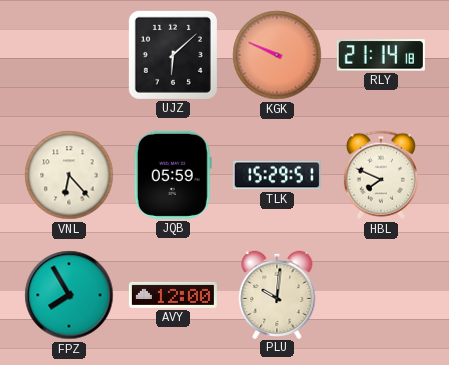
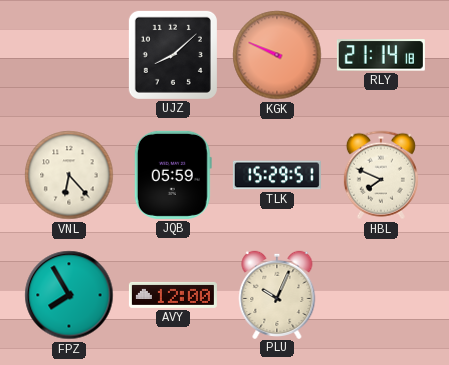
UJZ: 6:08 -> 8:08
PLU: 10:01 -> 10:04
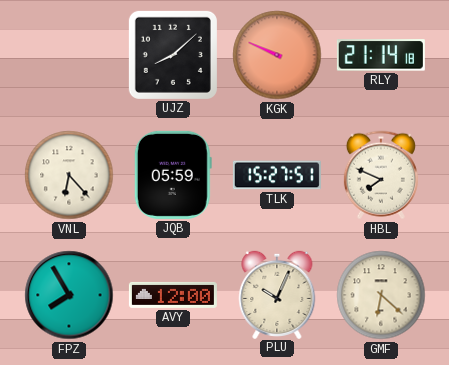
TLK: 15:29 -> 15:27
GMF: none -> 6:22
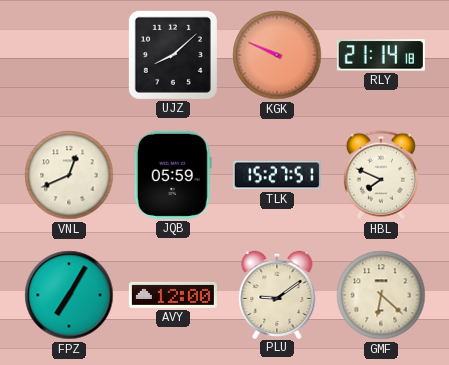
VNL: 6:23 -> 12:41
FPZ: 7:55 -> 7:05
PLU: 10:04 -> 9:09
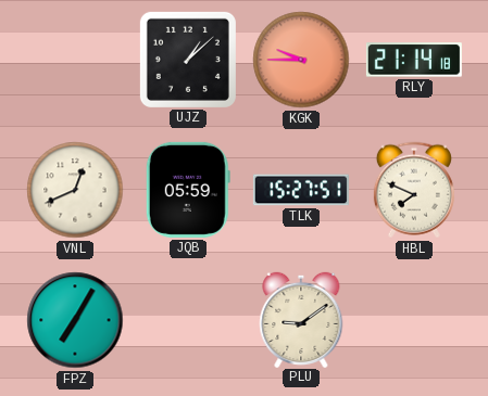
UJZ: 8:08 -> 1:08
KGK: 9:49 -> 9:45
AVY: 12:00 -> none
GMF: 6:22 -> none
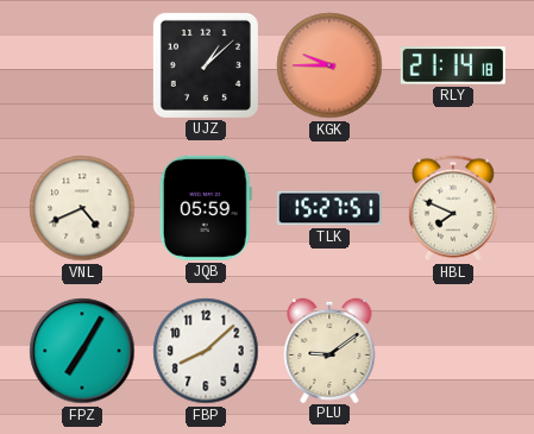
VNL: 12:41 -> 4:41
FBP: none -> 8:08
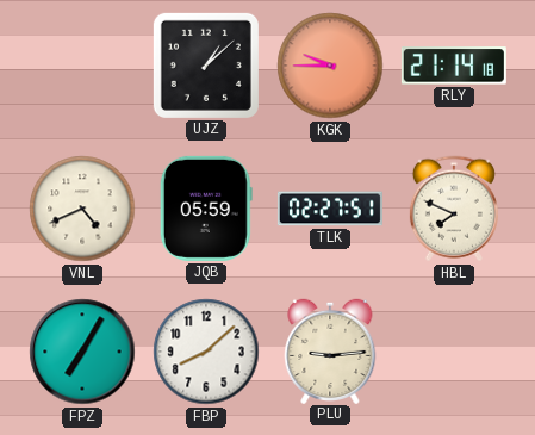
TLK: 15:27 -> 02:27
PLU: 9:09 -> 9:14
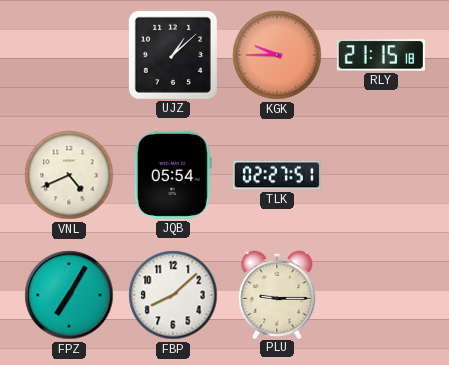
RLY: 21:14 -> 21:15
JQB: 05:59 -> 05:54
HBL: 7:49 -> none
PLU: 9:14 -> 9:15
